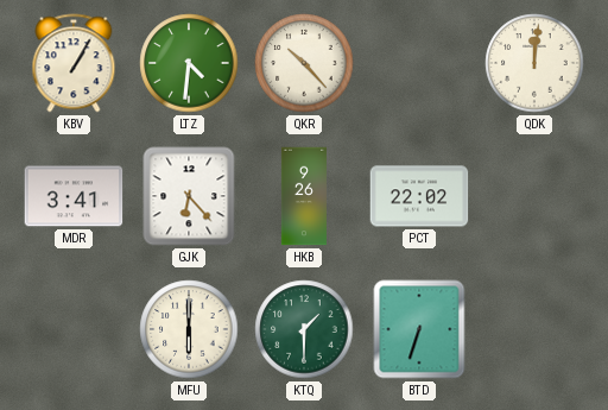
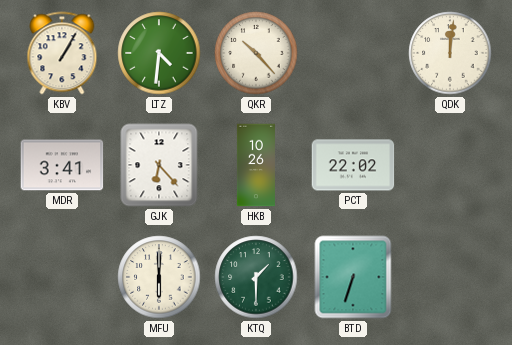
HKB: 9:26 -> 10:26
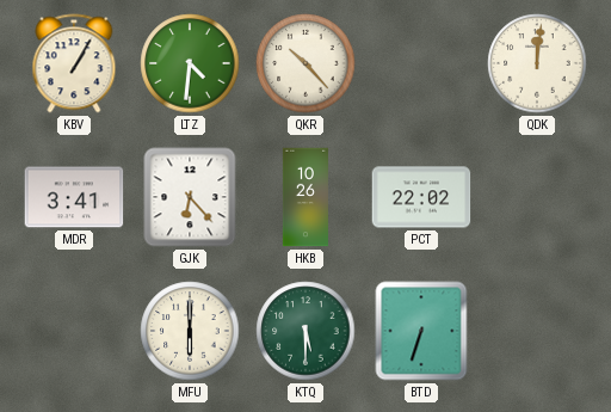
KTQ: 1:30 -> 5:30
